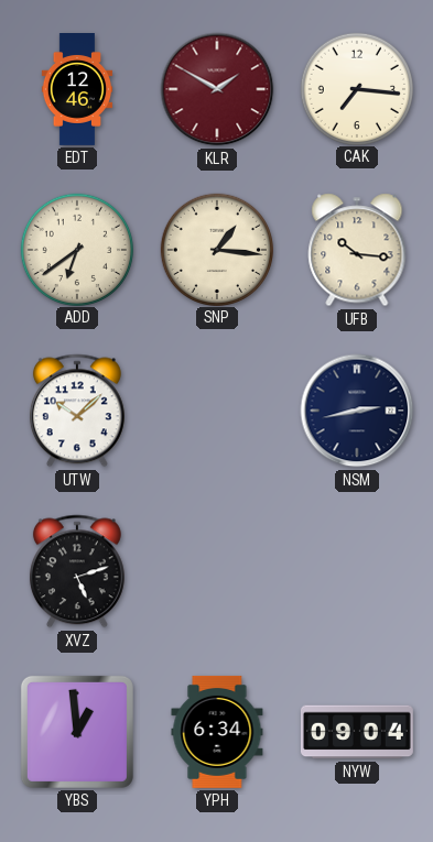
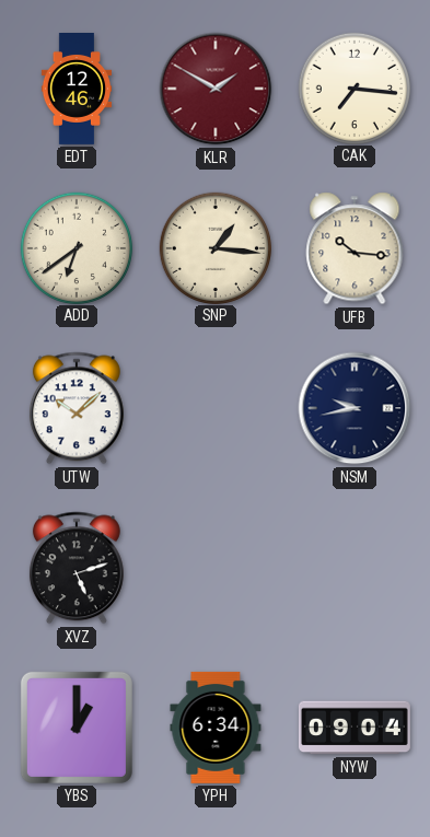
NSM: 2:43 -> 9:43
YBS: 12:59 -> 1:00
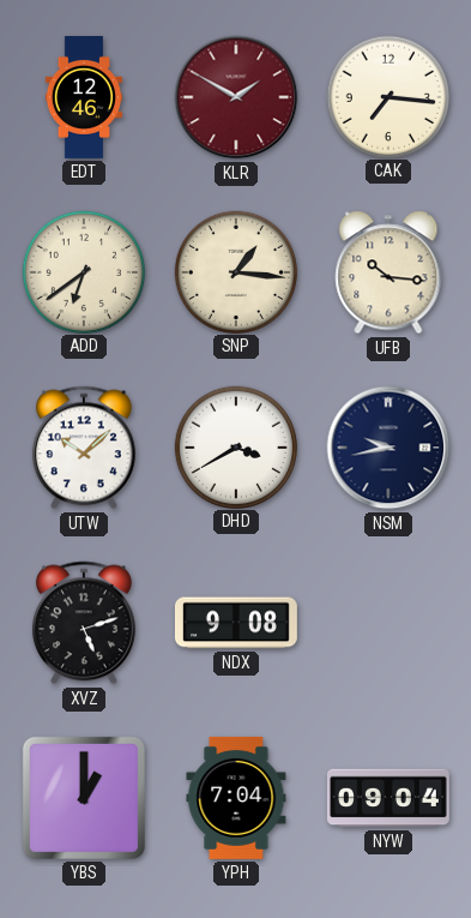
DHD: none -> 3:40
NDX: none -> 9:08
YPH: 6:34 -> 7:04
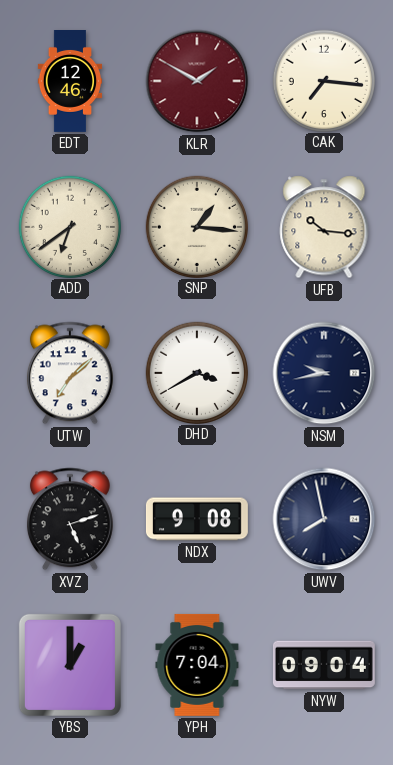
UTW: 10:08 -> 7:08
UWV: none -> 7:58
